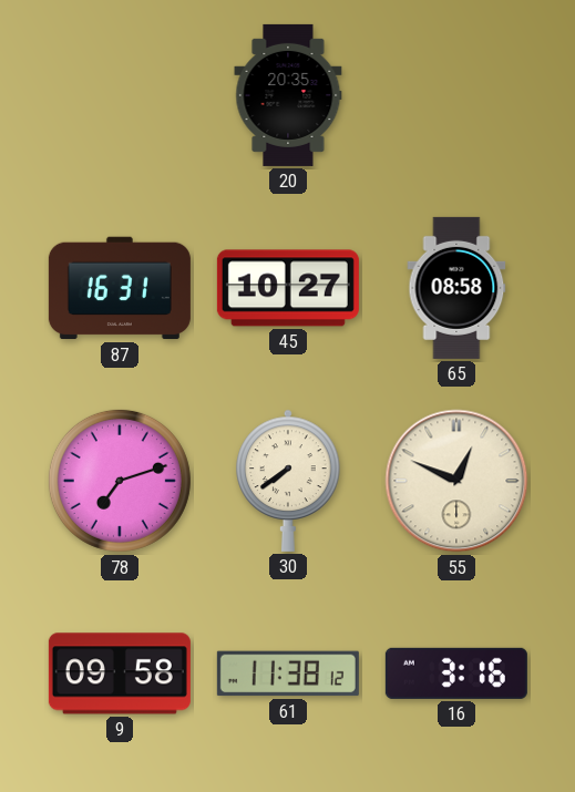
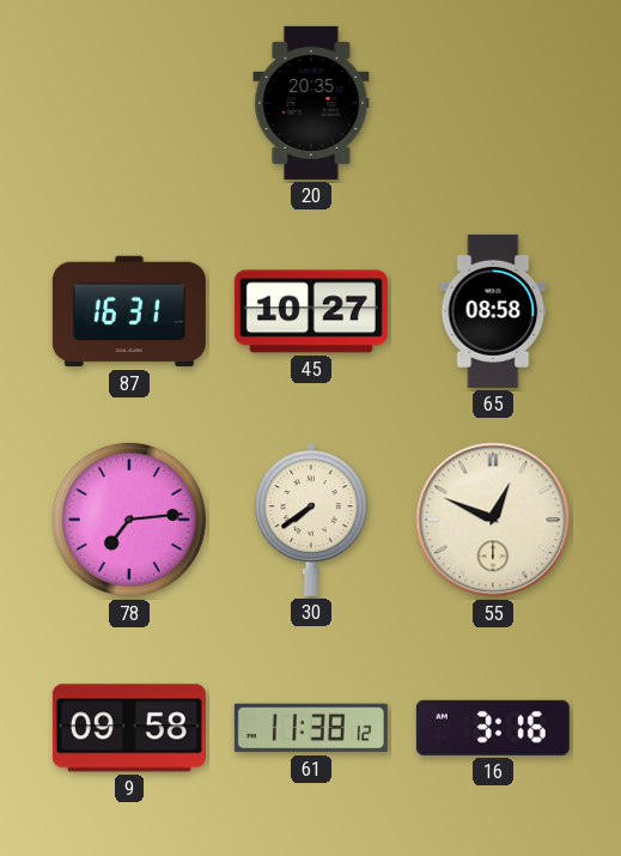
78: 7:12 -> 7:14
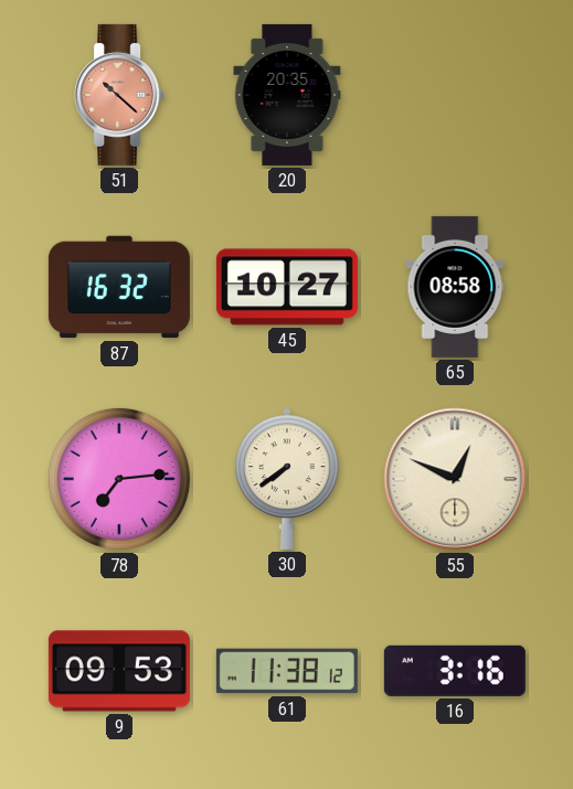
51: none -> 10:22
87: 16:31 -> 16:32
9: 09:58 -> 09:53
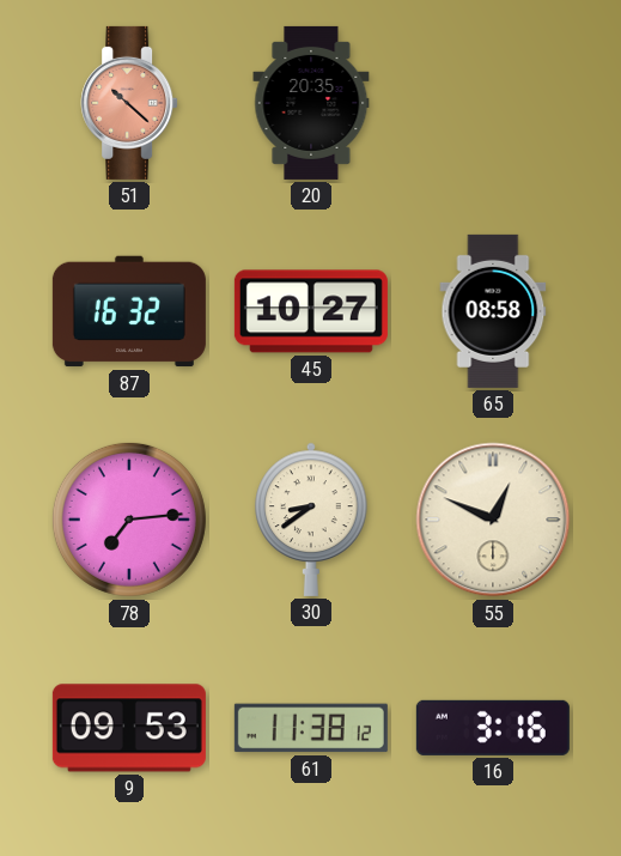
30: 7:39 -> 8:39
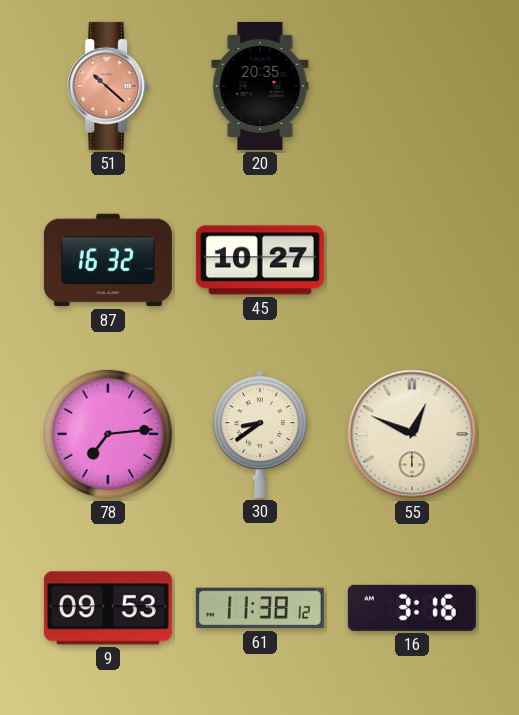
65: 08:58 -> none
